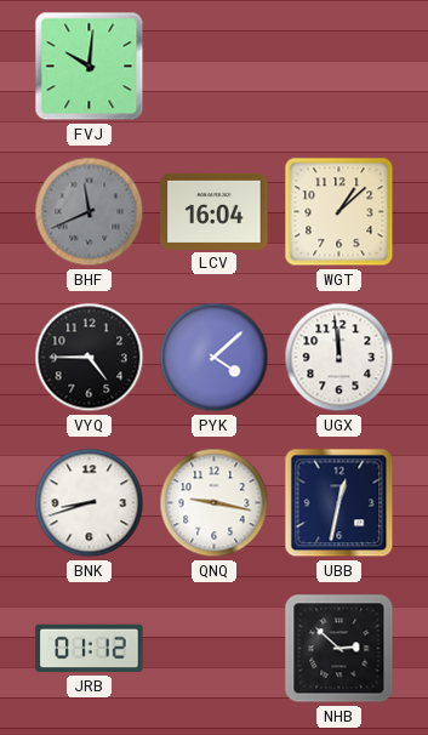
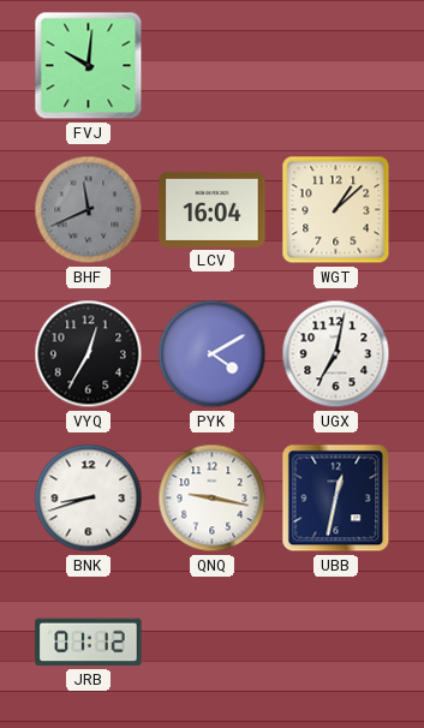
VYQ: 4:45 -> 12:35
PYK: 4:08 -> 4:10
UGX: 11:59 -> 7:02
NHB: 2:52 -> none
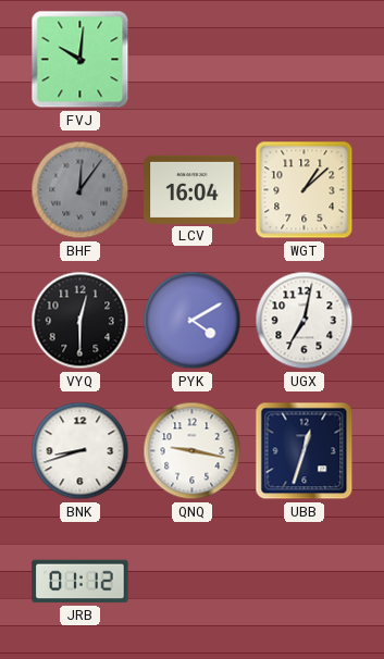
BHF: 11:41 -> 12:06
VYQ: 12:35 -> 12:30
UBB: 12:32 -> 12:33
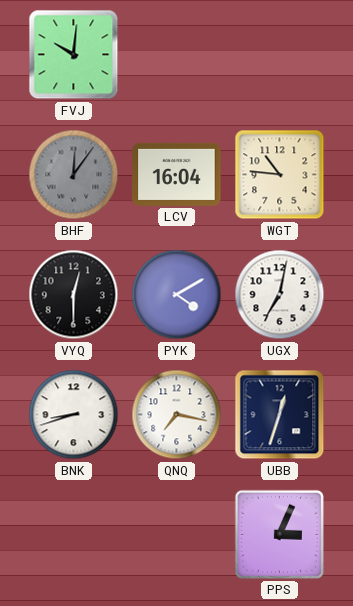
WGT: 1:08 -> 10:46
QNQ: 9:17 -> 7:17
JRB: 01:12 -> none
PPS: none -> 3:04
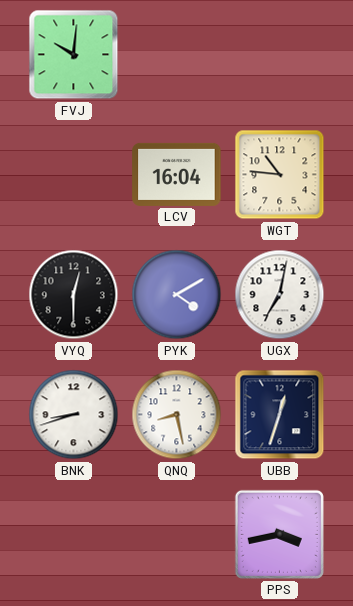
BHF: 12:06 -> none
QNQ: 7:17 -> 8:28
PPS: 3:04 -> 3:43
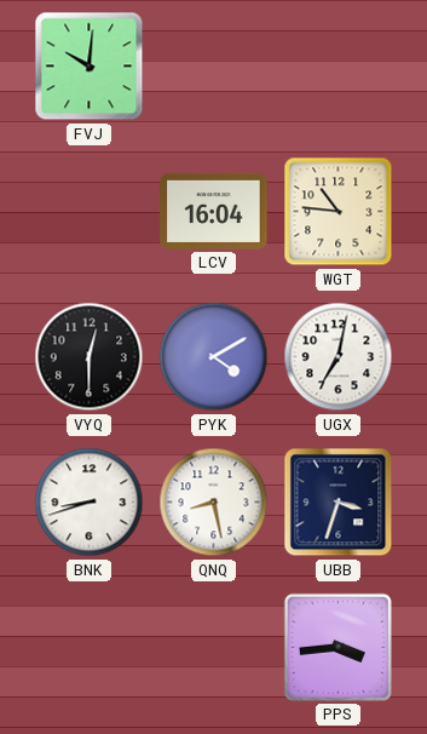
UBB: 12:33 -> 3:33
PPS: 3:43 -> 3:44
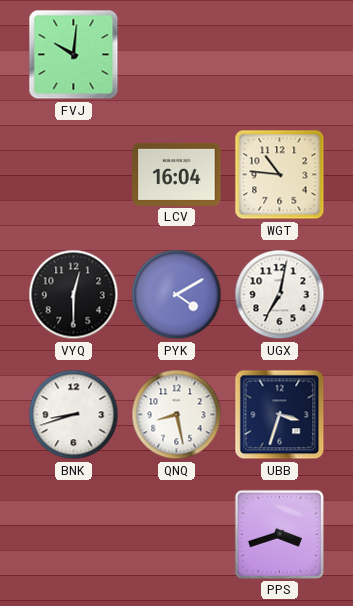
PPS: 3:44 -> 3:42
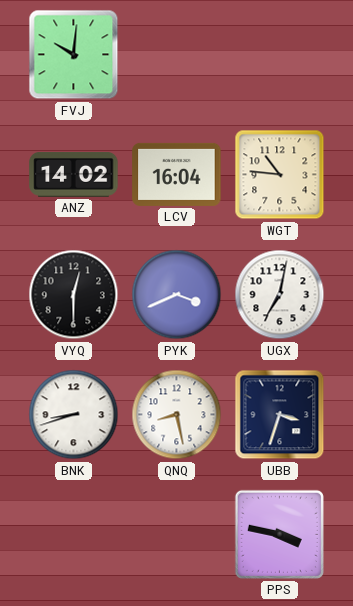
ANZ: none -> 14:02
PYK: 4:10 -> 3:41
PPS: 3:42 -> 3:47
